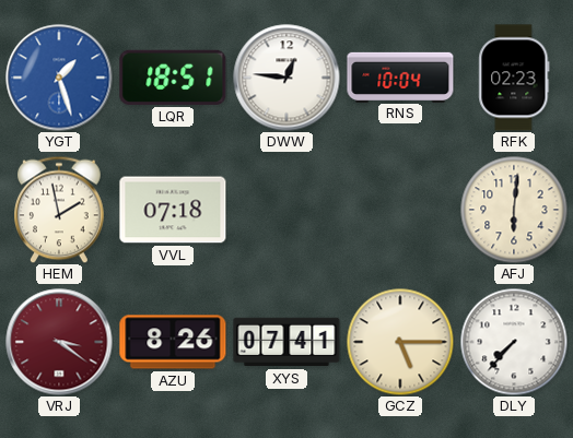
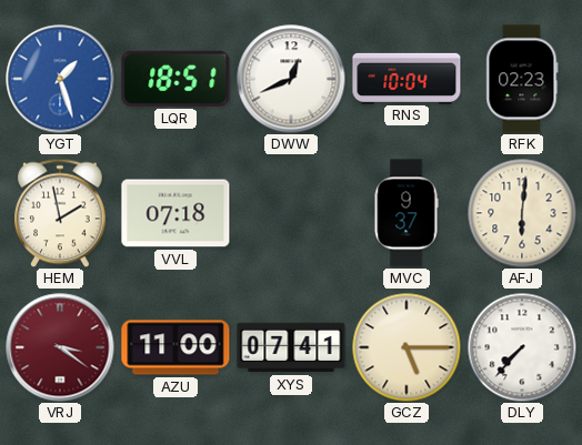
DWW: 12:46 -> 12:41
MVC: none -> 9:37
AZU: 8:26 -> 11:00
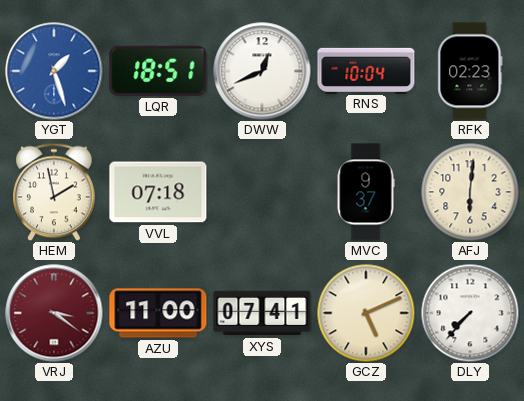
GCZ: 5:15 -> 5:11
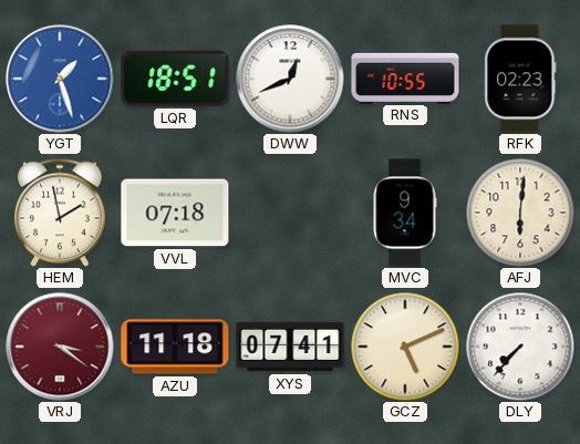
RNS: 10:04 -> 10:55
MVC: 9:37 -> 9:34
AZU: 11:00 -> 11:18
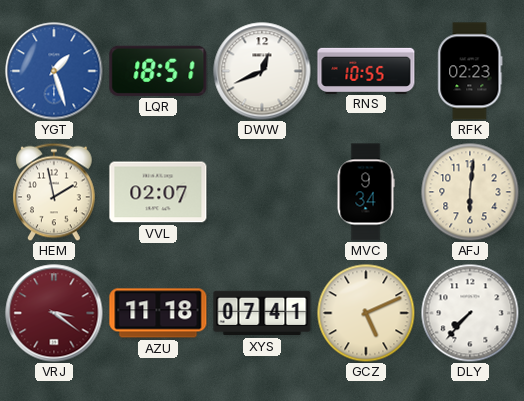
VVL: 07:18 -> 02:07
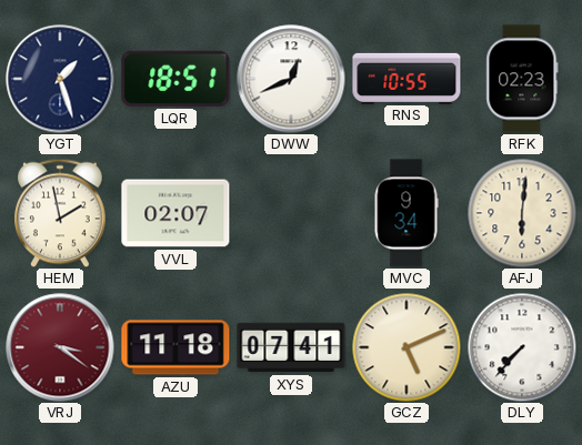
YGT dial: blue -> navy
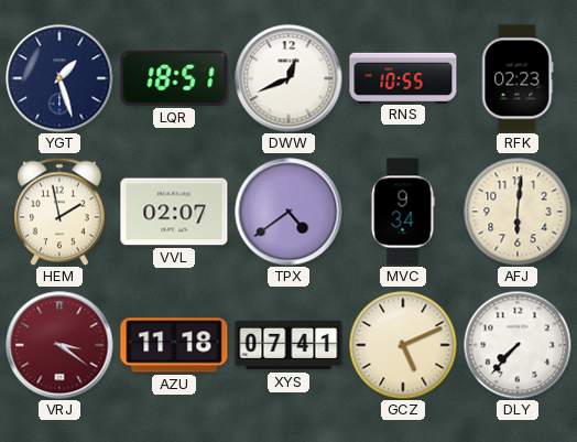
TPX: none -> 4:39
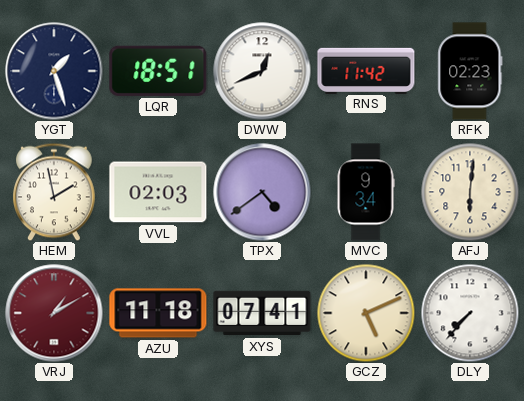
RNS: 10:55 -> 11:42
VVL: 02:07 -> 02:03
VRJ: 3:21 -> 1:10
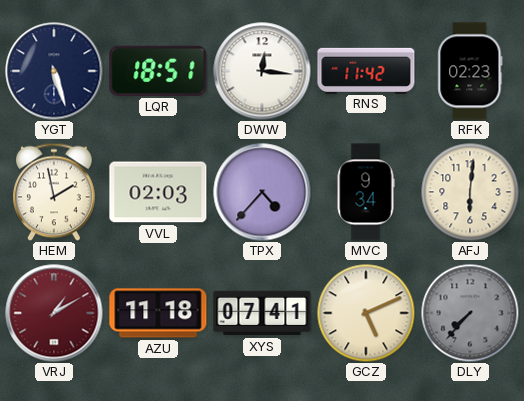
YGT: 1:27 -> 5:27
DWW: 12:41 -> 12:16
TPX: 4:39 -> 4:37
DLY dial: white -> grey
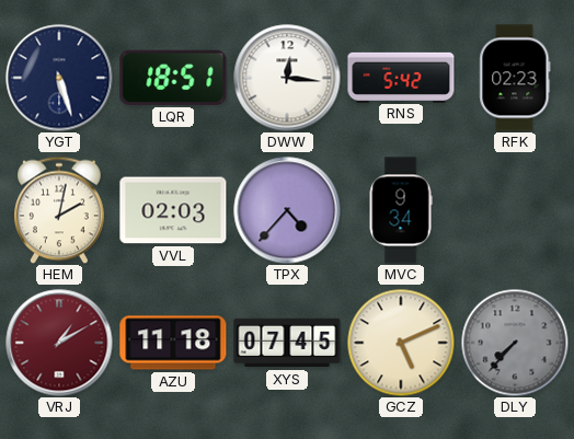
RNS: 11:42 -> 5:42
HEM: 1:58 -> 2:02
AFJ: 6:01 -> none
XYS: 07:41 -> 07:45
